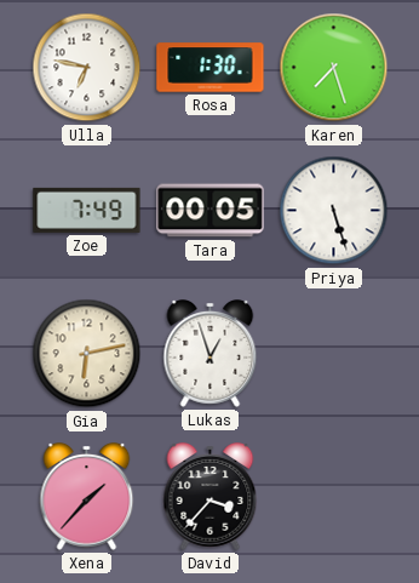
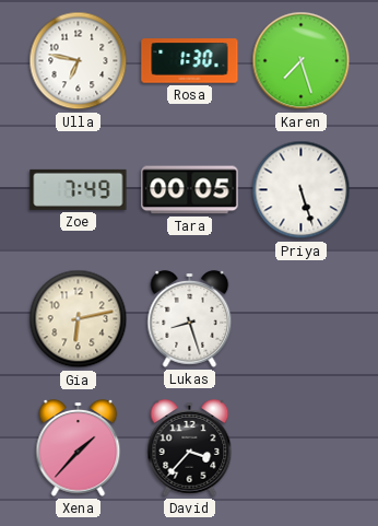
Lukas: 12:57 -> 8:27
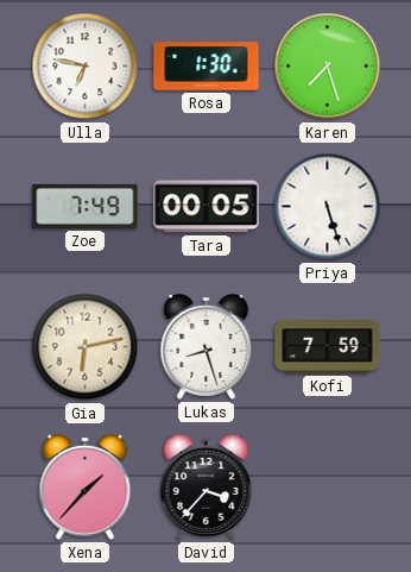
Kofi: none -> 7:59
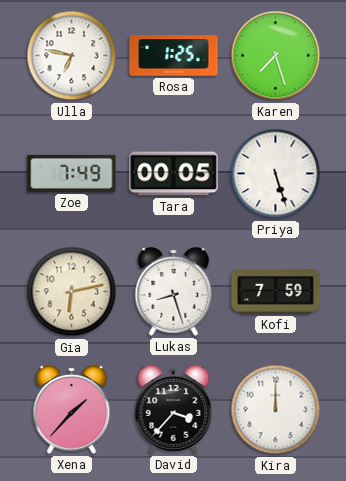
Rosa: 1:30 -> 1:25
Kira: none -> 12:00
